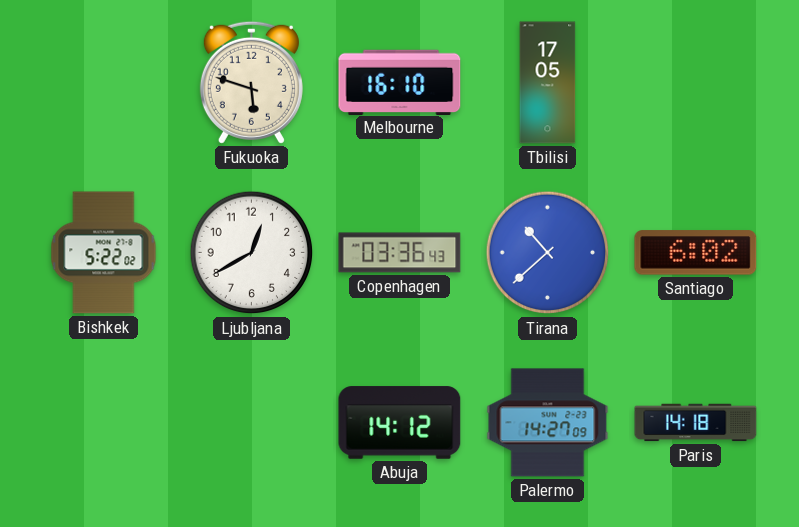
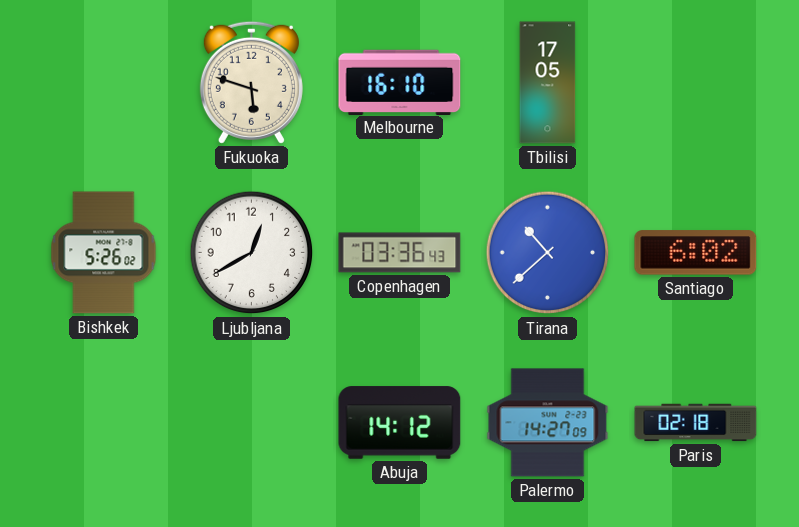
Bishkek: 5:22 -> 5:26
Paris: 14:18 -> 02:18
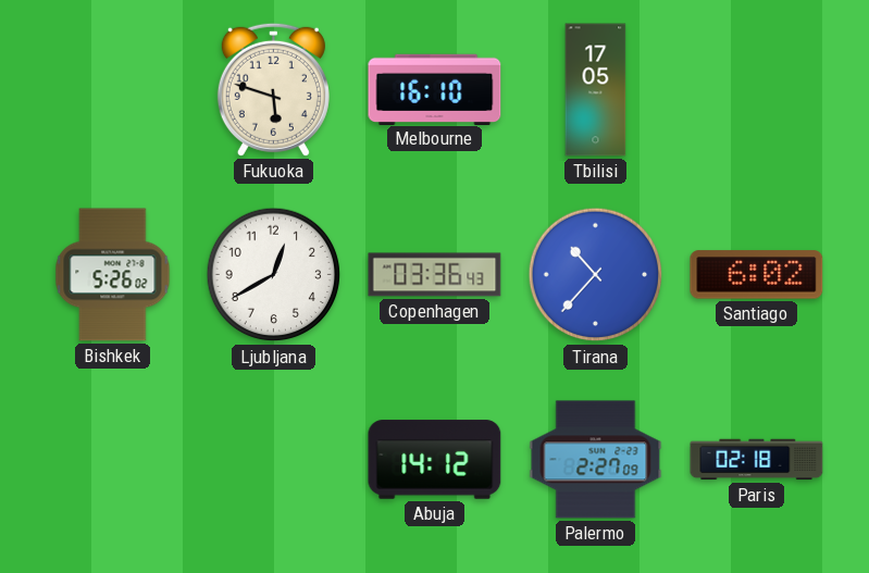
Tirana: 10:38 -> 10:37
Palermo: 14:27 -> 2:27
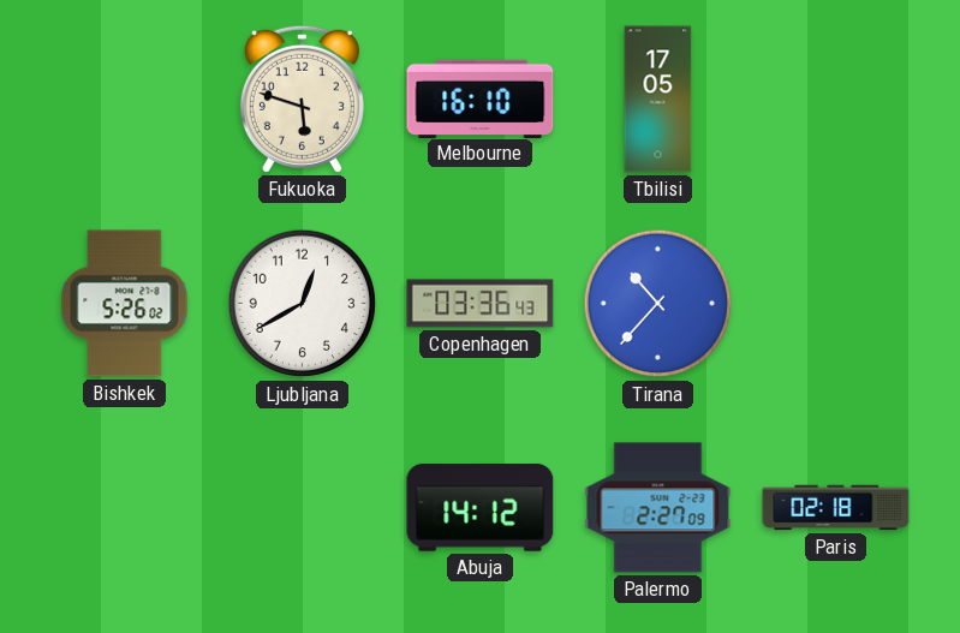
Santiago: 6:02 -> none
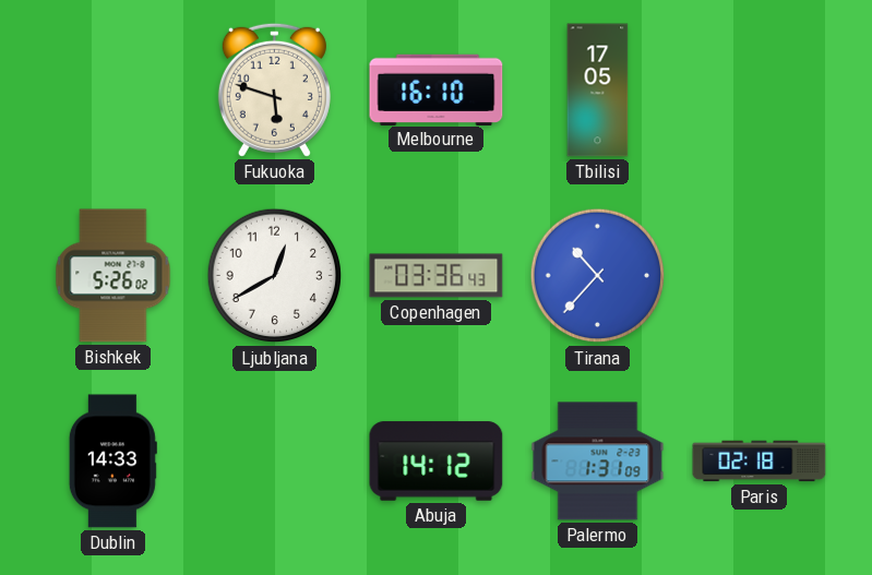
Dublin: none -> 14:33
Palermo: 2:27 -> 1:31
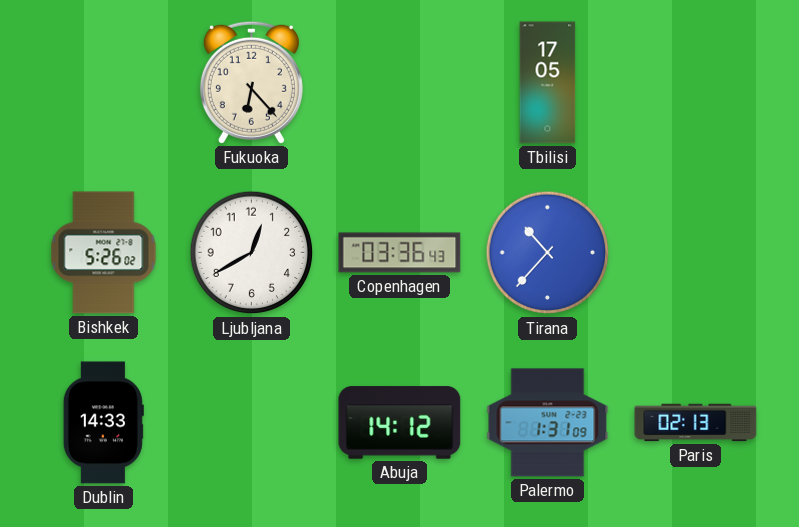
Fukuoka: 5:48 -> 6:23
Melbourne: 16:10 -> none
Paris: 02:18 -> 02:13
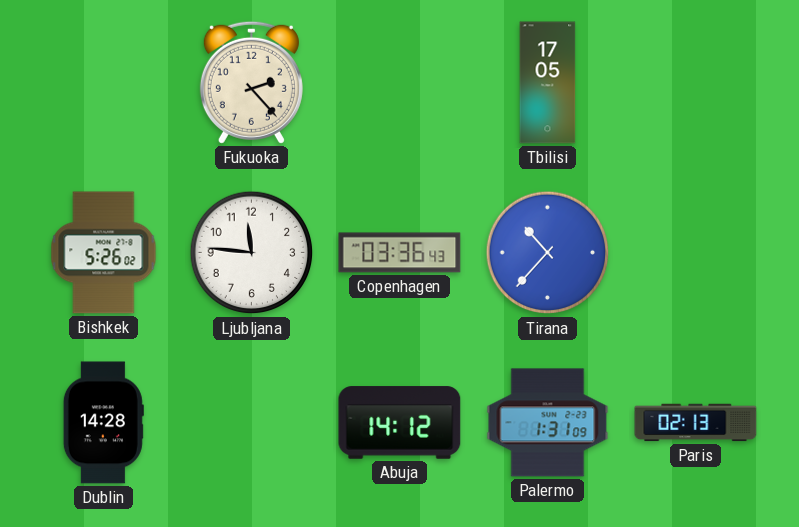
Fukuoka: 6:23 -> 2:23
Ljubljana: 12:40 -> 11:46
Dublin: 14:33 -> 14:28
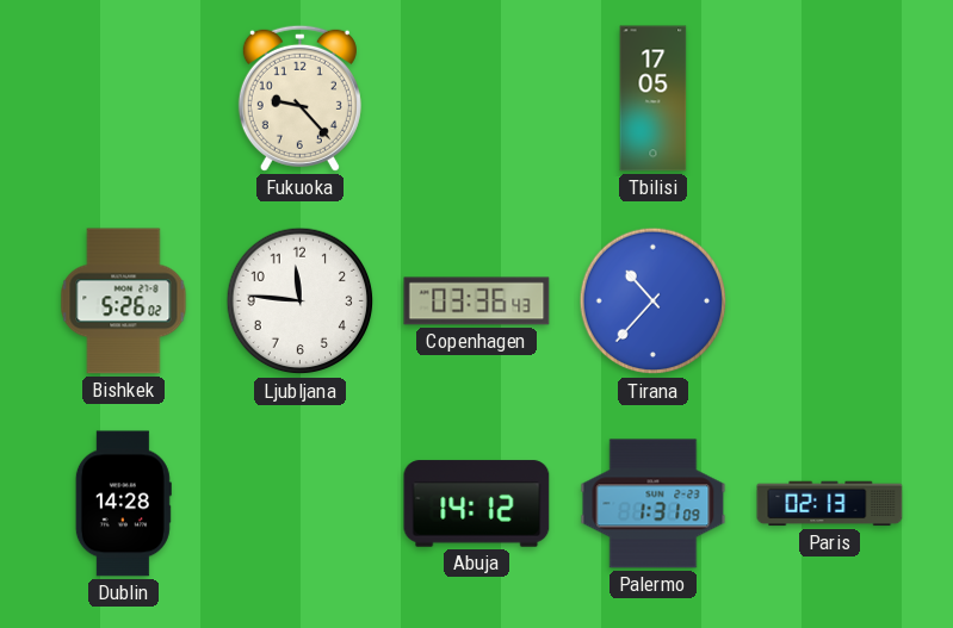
Fukuoka: 2:23 -> 9:23
